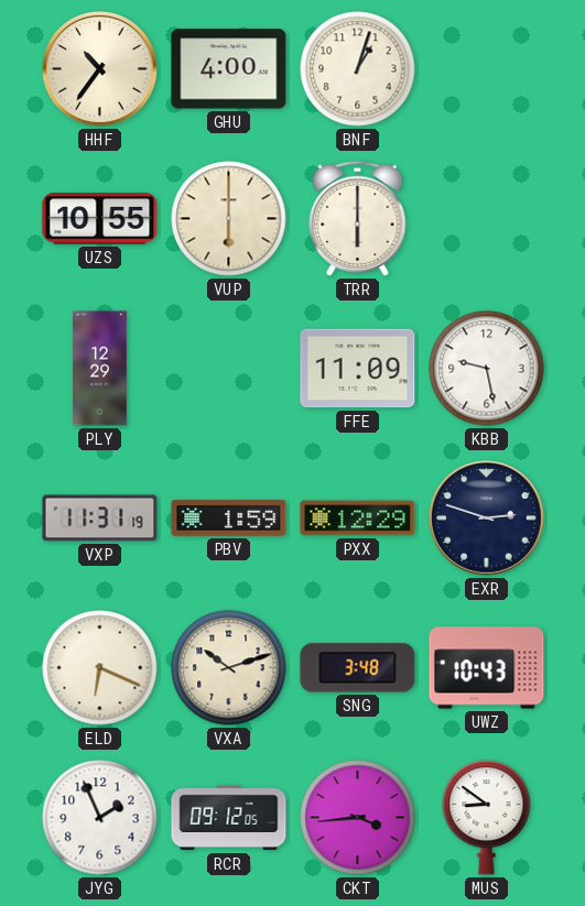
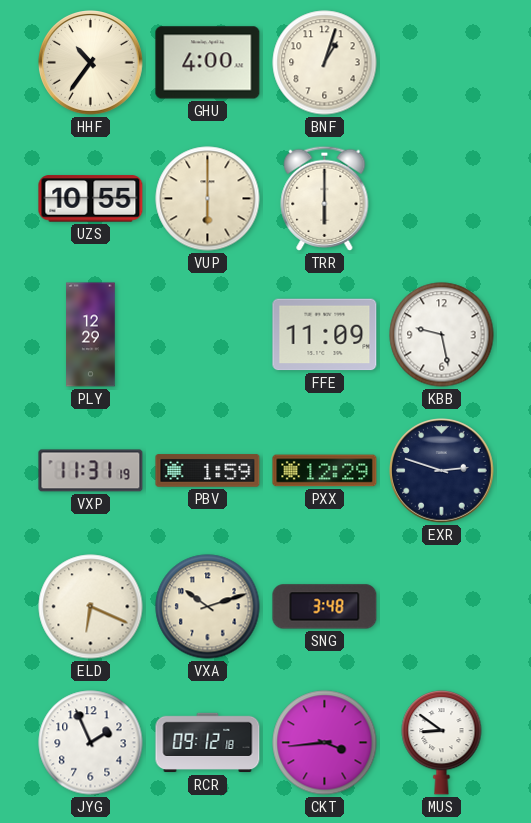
UWZ: 10:43 -> none
RCR: 09:12:05 -> 09:12:18
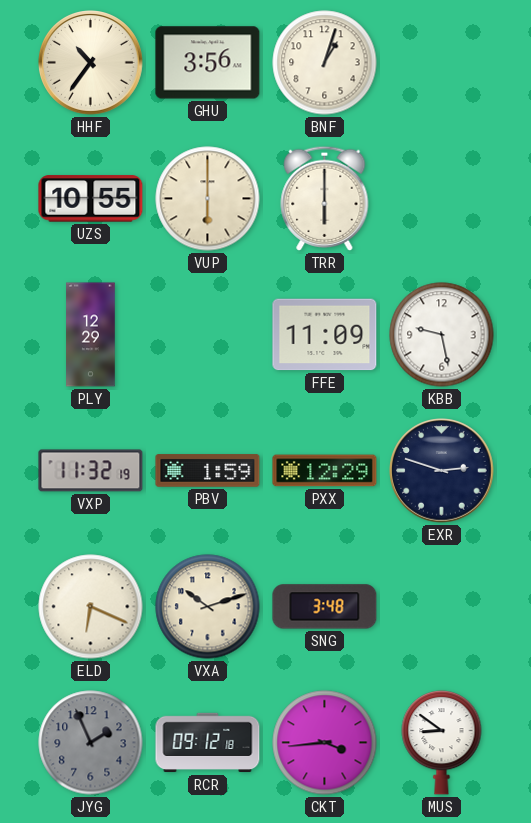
GHU: 4:00 -> 3:56
VXP: 11:31 -> 11:32
JYG dial: white -> grey
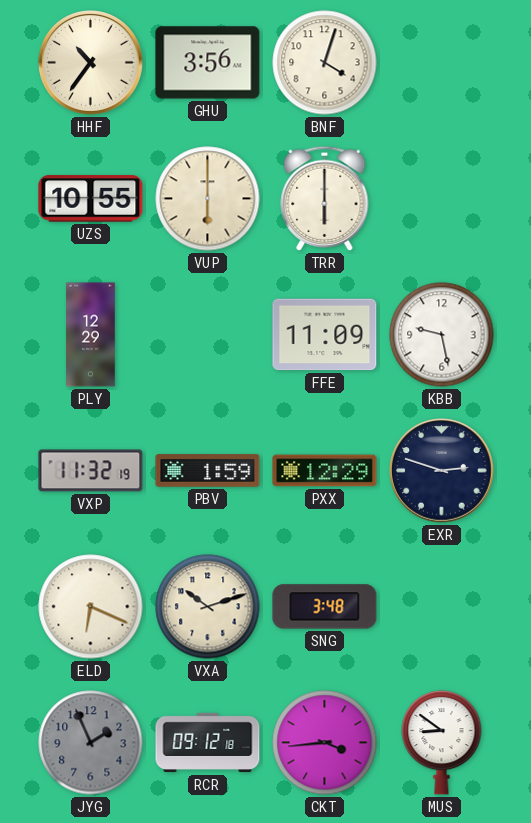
BNF: 1:03 -> 4:03
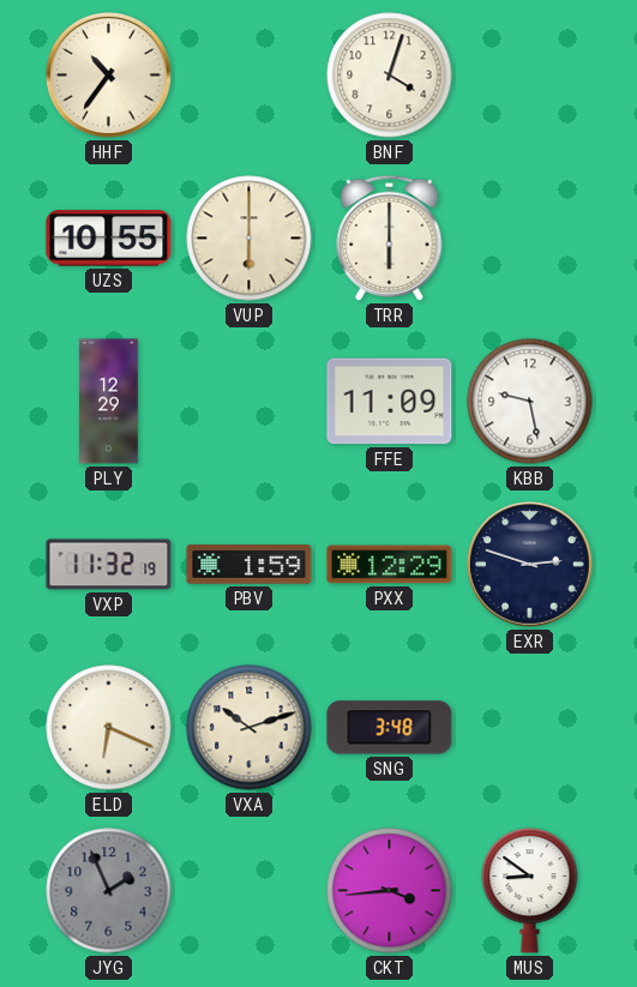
GHU: 3:56 -> none
RCR: 09:12 -> none
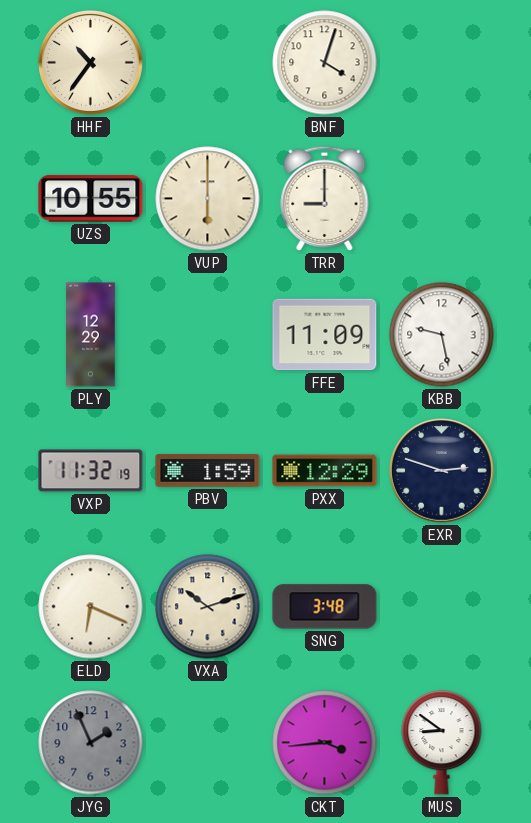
TRR: 6:00 -> 9:00
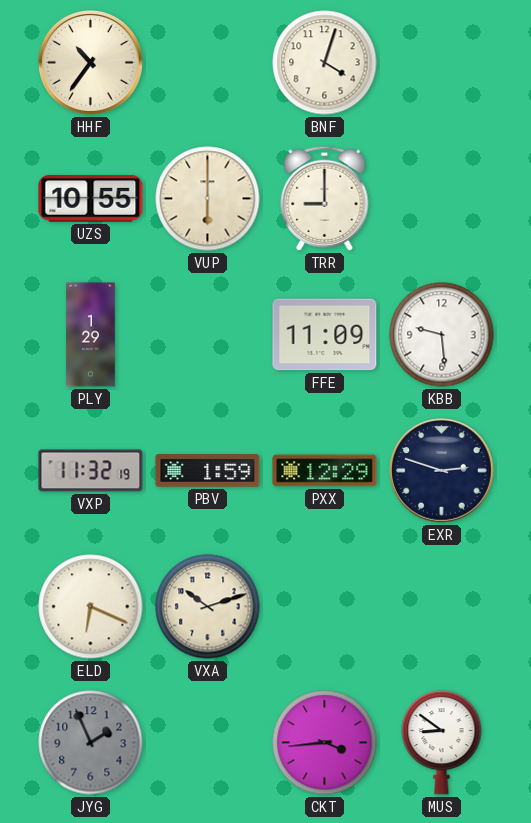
PLY: 12:29 -> 1:29
KBB: 9:28 -> 9:29
SNG: 3:48 -> none
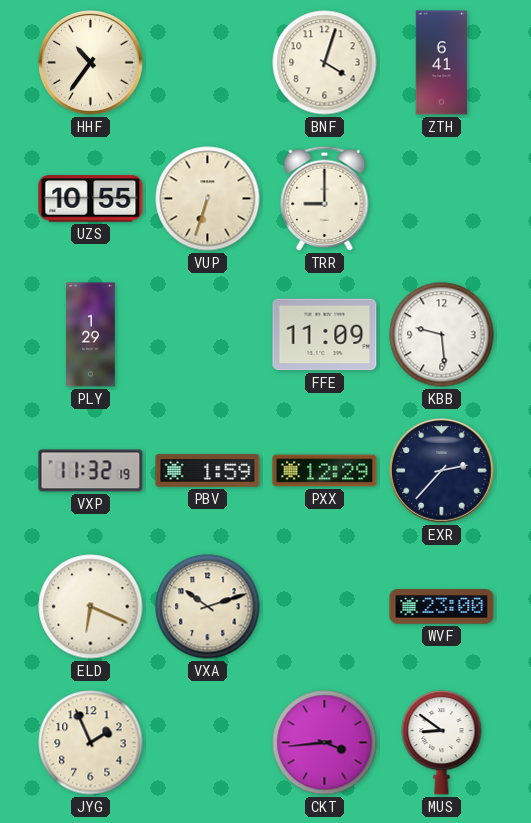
ZTH: none -> 6:41
VUP: 6:00 -> 6:33
EXR: 2:48 -> 2:37
WVF: none -> 23:00
JYG dial: grey -> cream
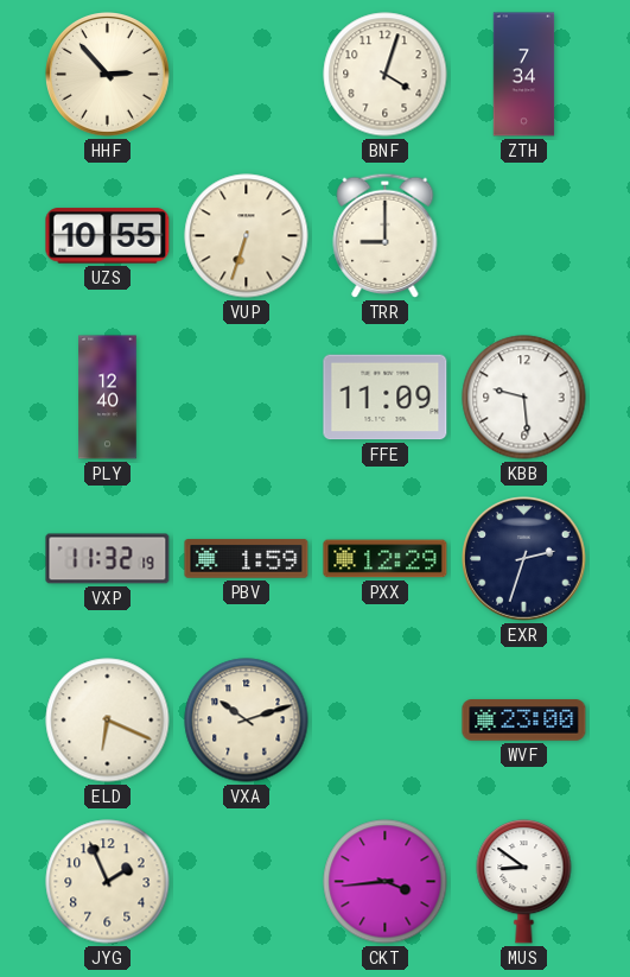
HHF: 10:36 -> 2:53
ZTH: 6:41 -> 7:34
PLY: 1:29 -> 12:40
EXR: 2:37 -> 2:33
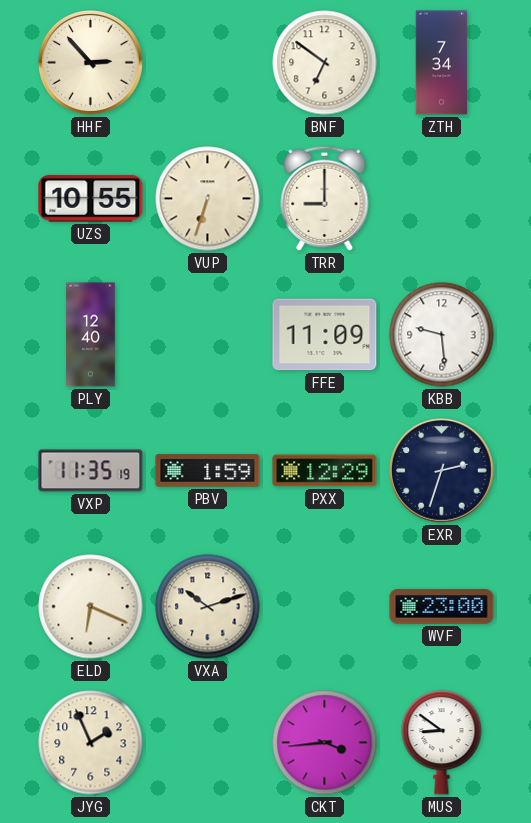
BNF: 4:03 -> 6:51
VXP: 11:32 -> 11:35
